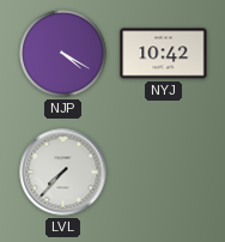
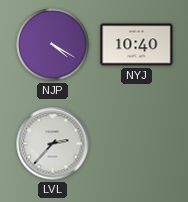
NYJ: 10:42 -> 10:40
LVL: 7:37 -> 2:37
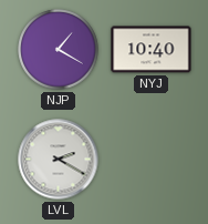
NJP: 4:20 -> 1:20
LVL: 2:37 -> 2:20
